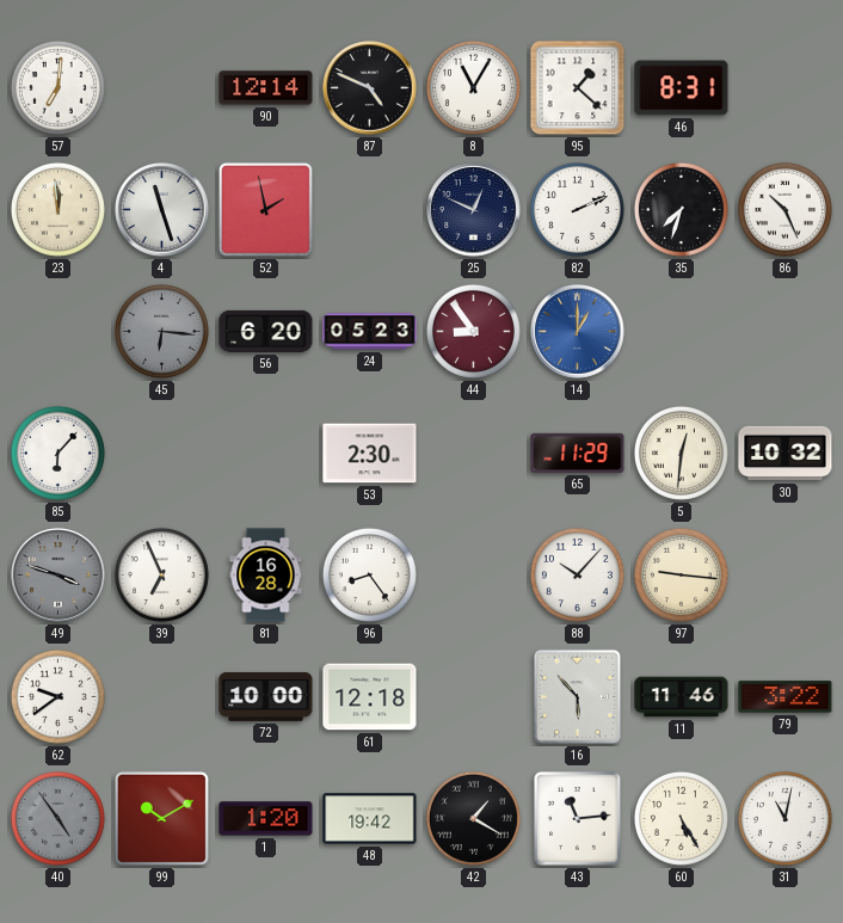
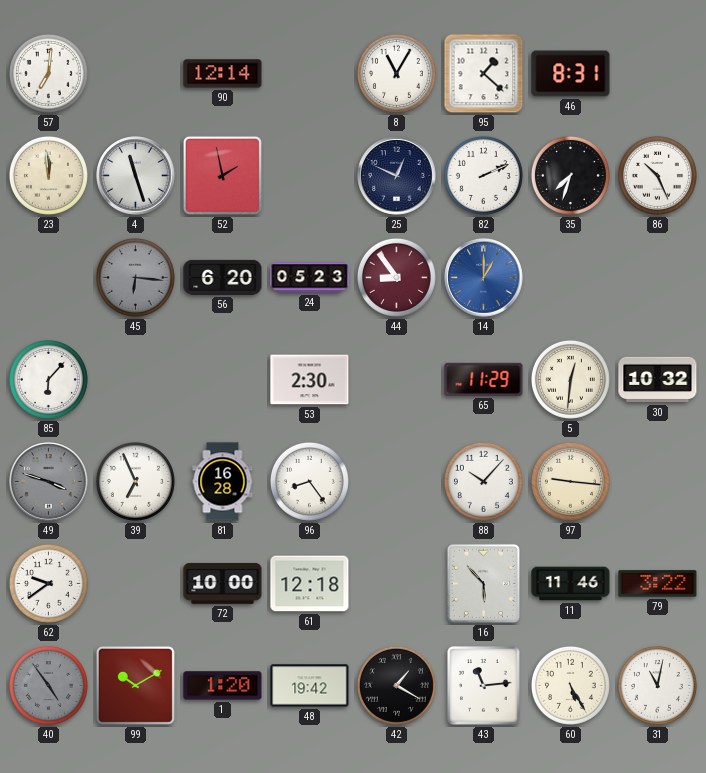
87: 4:49 -> none
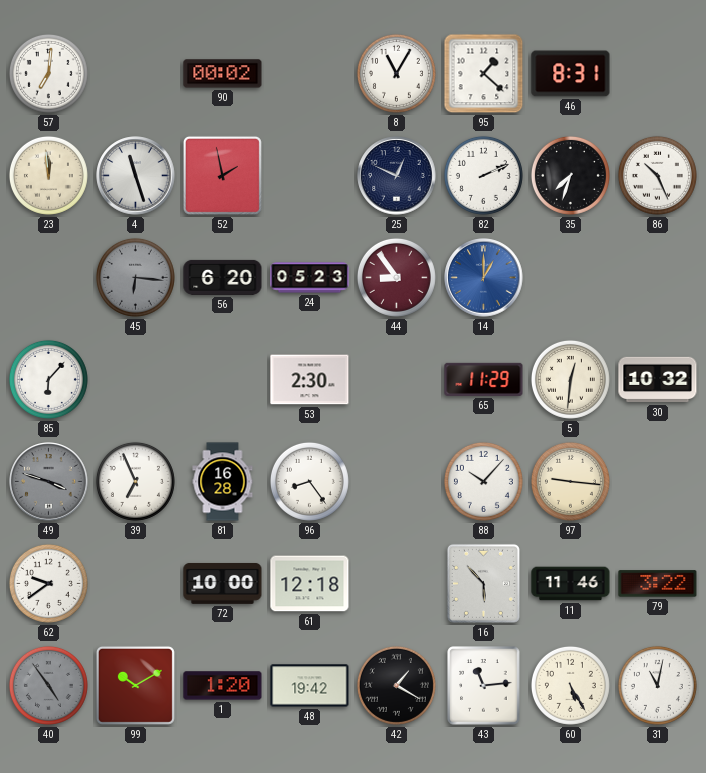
90: 12:14 -> 00:02
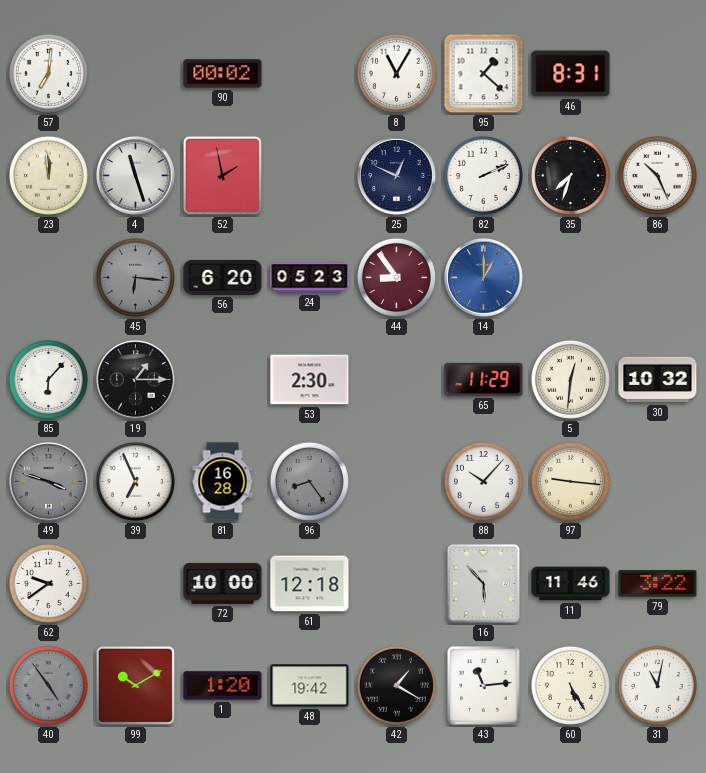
19: none -> 1:15
96 dial: white -> grey
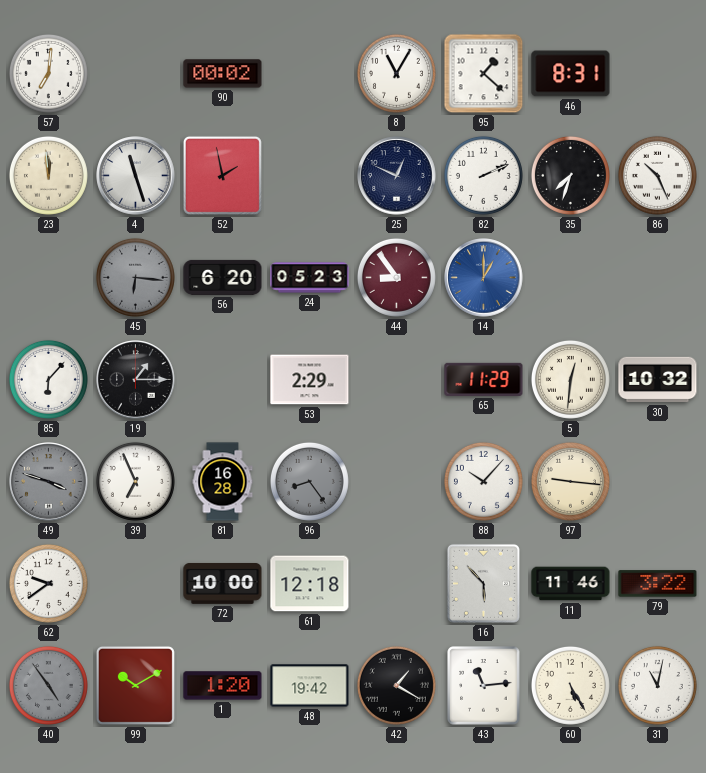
53: 2:30 -> 2:29
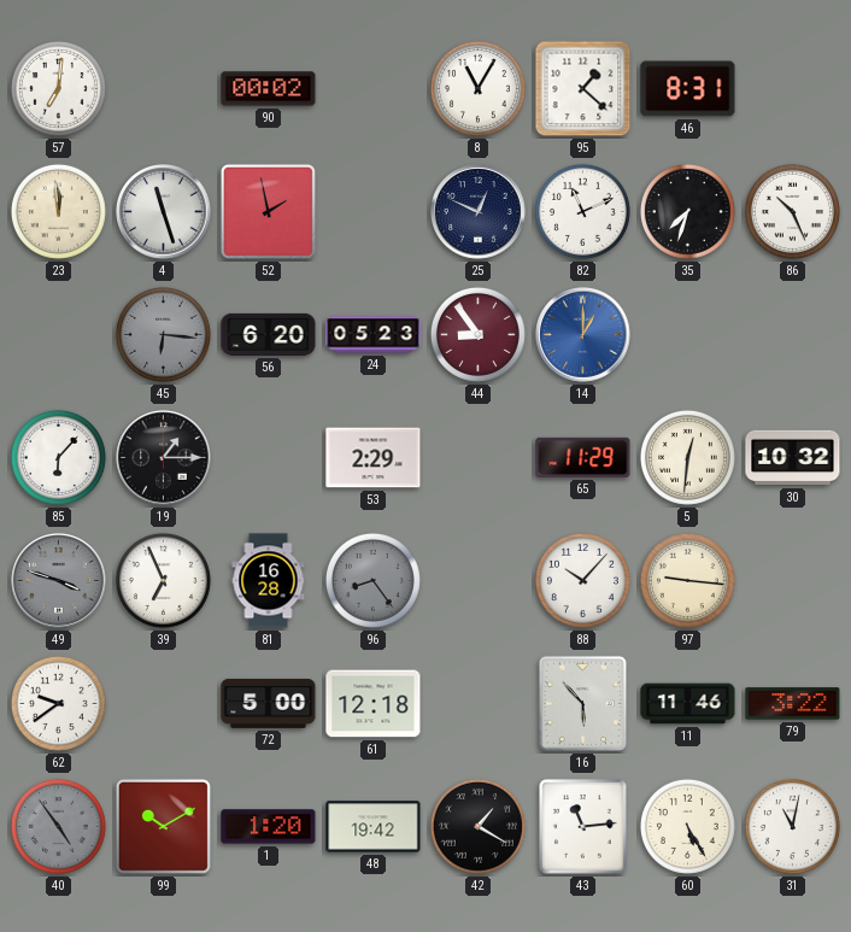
82: 2:11 -> 11:11
72: 10:00 -> 5:00
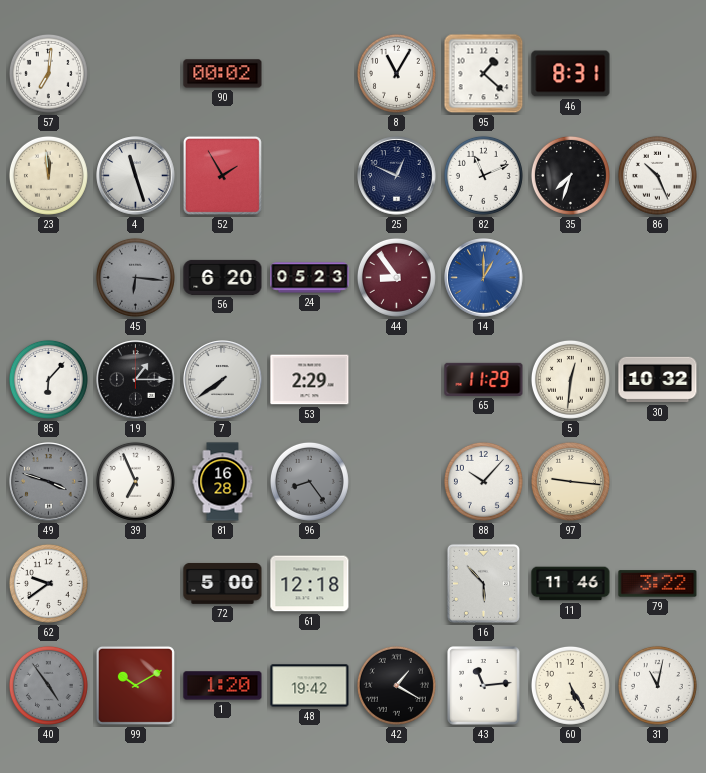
52: 1:58 -> 1:55
7: none -> 7:39
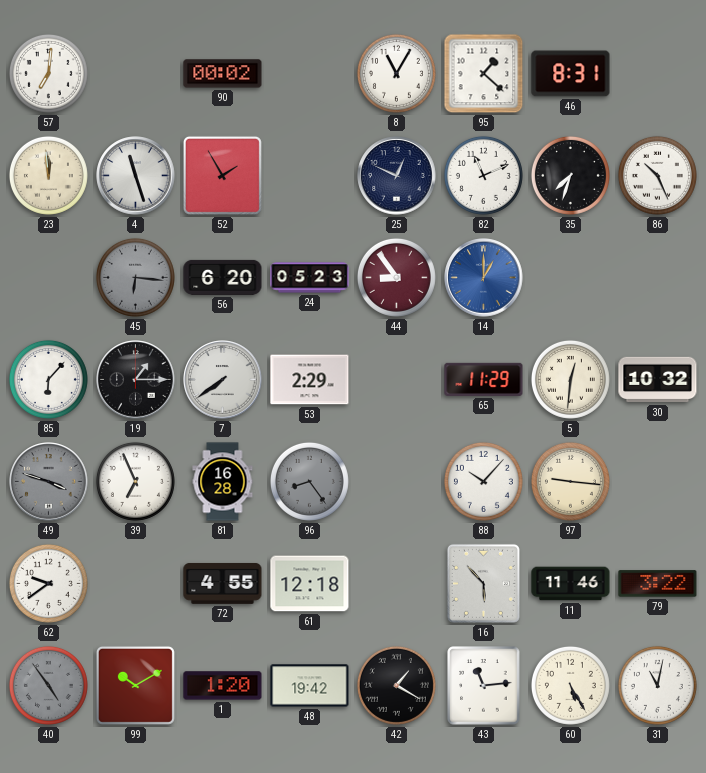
72: 5:00 -> 4:55
